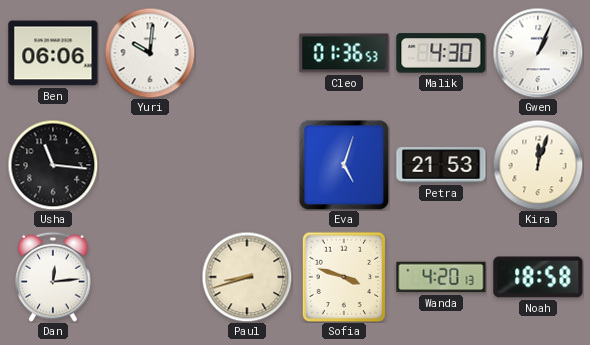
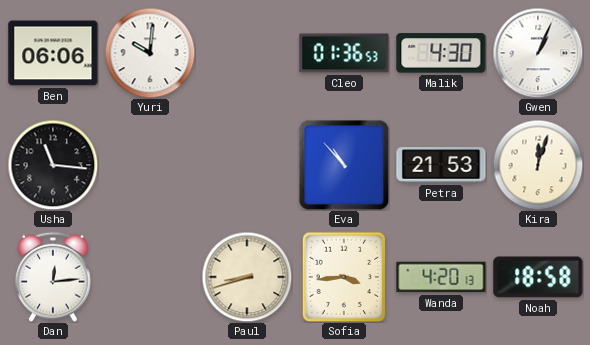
Eva: 5:03 -> 10:53
Sofia: 3:48 -> 3:44
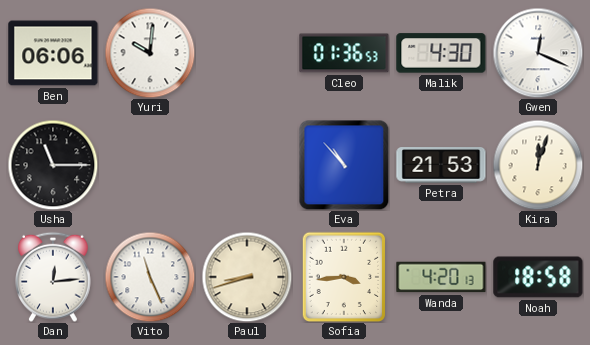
Gwen: 1:04 -> 12:19
Usha: 11:16 -> 11:15
Vito: none -> 11:26
